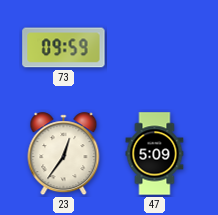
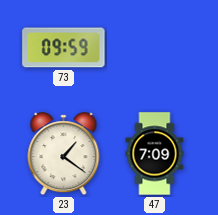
23: 12:36 -> 1:21
47: 5:09 -> 7:09
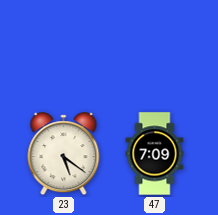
73: 09:59 -> none
23: 1:21 -> 5:21
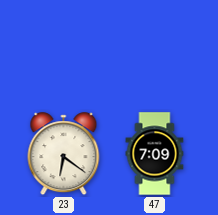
23: 5:21 -> 6:21
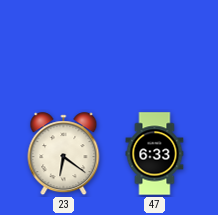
47: 7:09 -> 6:33
